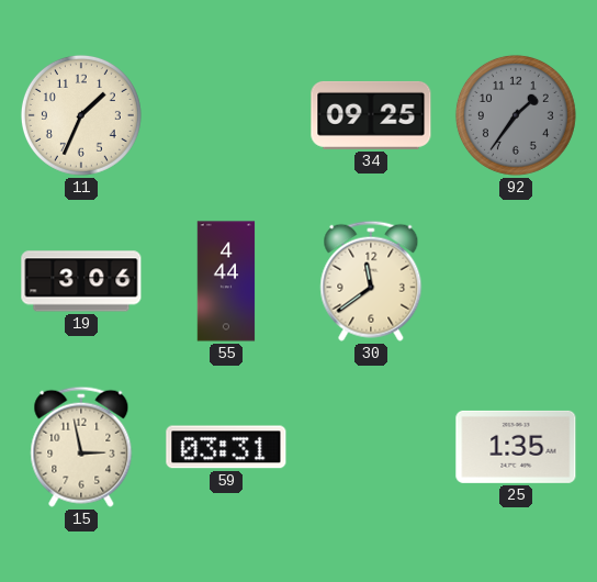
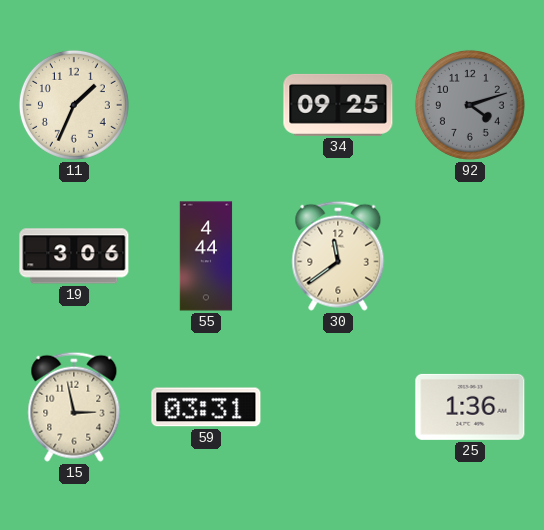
92: 1:36 -> 4:12
25: 1:35 -> 1:36
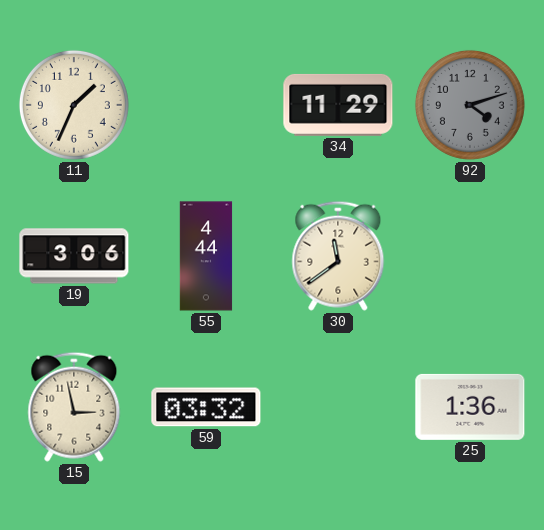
34: 09:25 -> 11:29
59: 03:31 -> 03:32
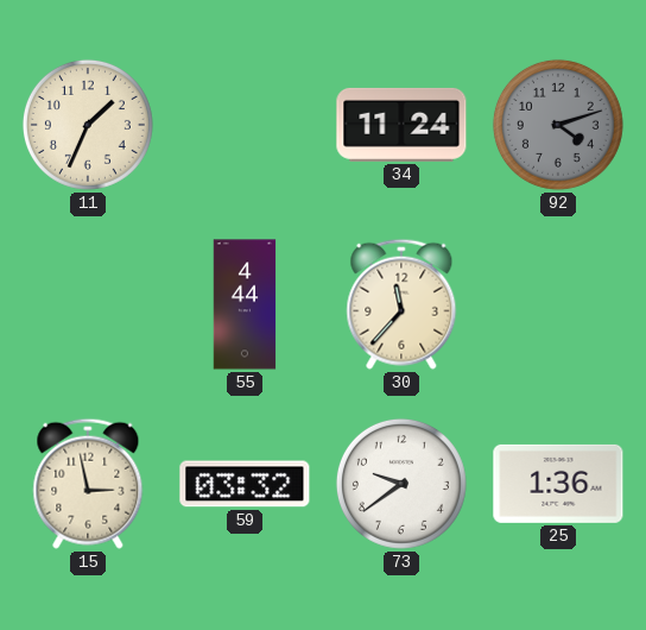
34: 11:29 -> 11:24
19: 3:06 -> none
30: 11:39 -> 11:37
73: none -> 9:39
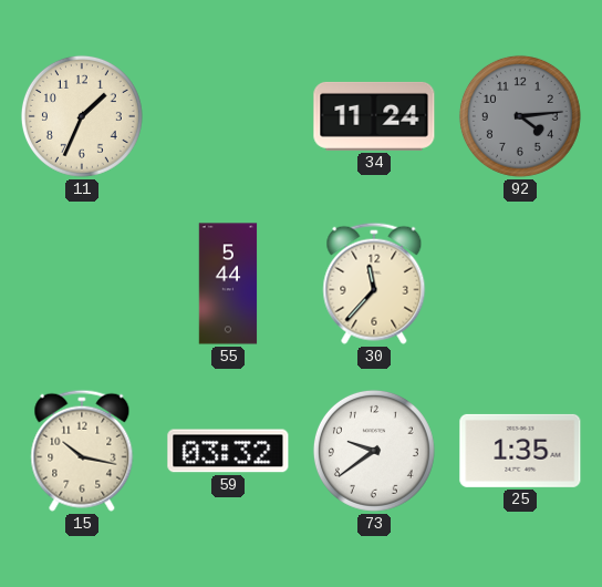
92: 4:12 -> 4:14
55: 4:44 -> 5:44
15: 2:58 -> 10:17
25: 1:36 -> 1:35
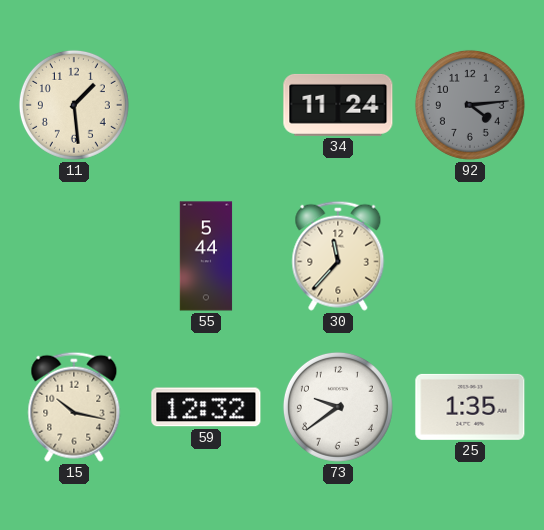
11: 1:34 -> 1:29
59: 03:32 -> 12:32
